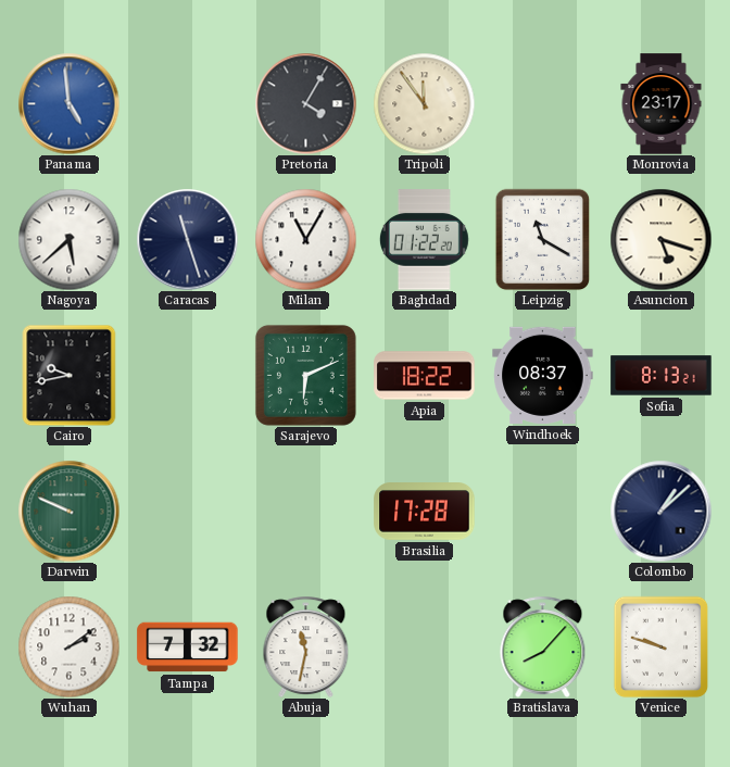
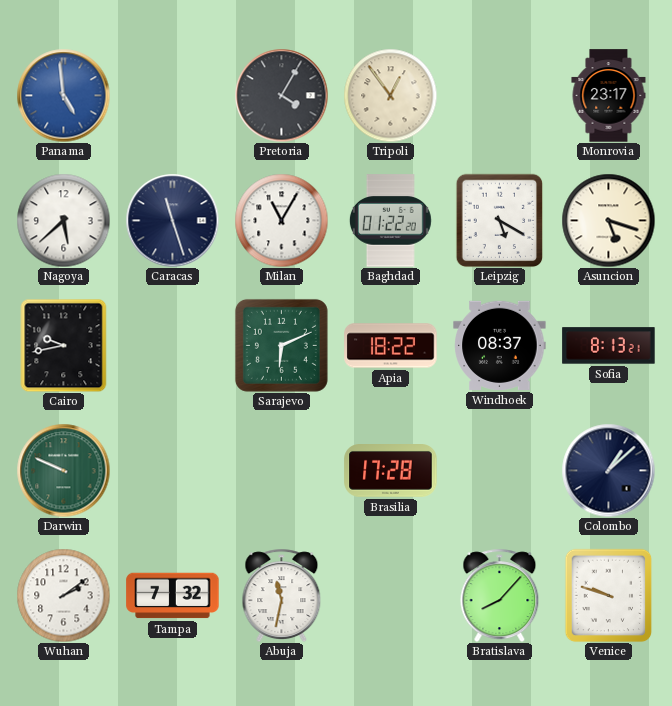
Tripoli: 11:54 -> 12:54
Leipzig: 11:20 -> 5:20
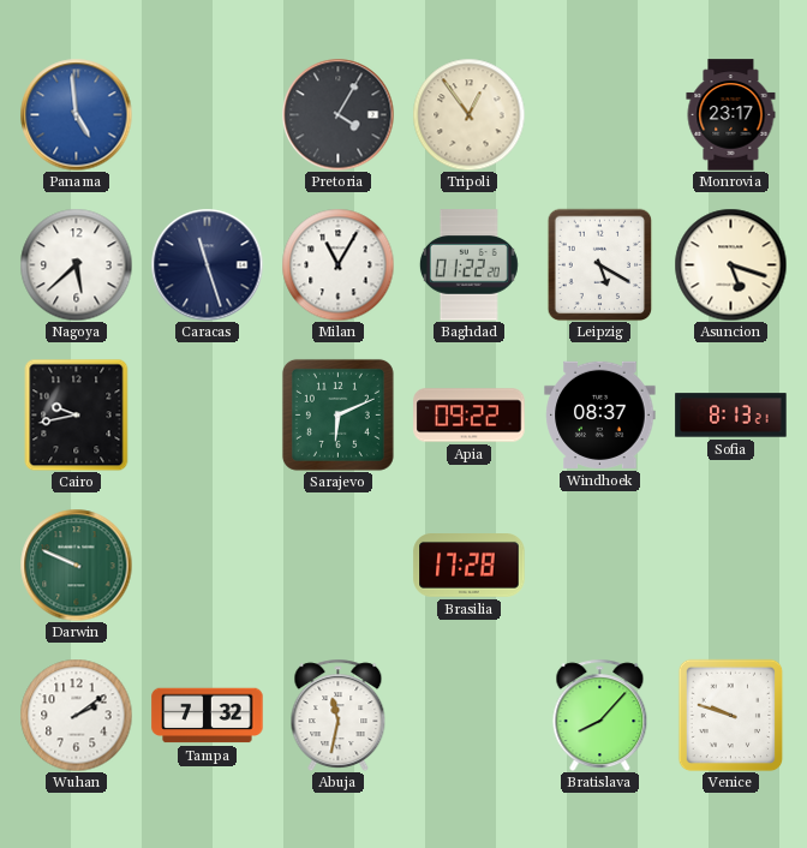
Apia: 18:22 -> 09:22
Colombo: 1:08 -> none
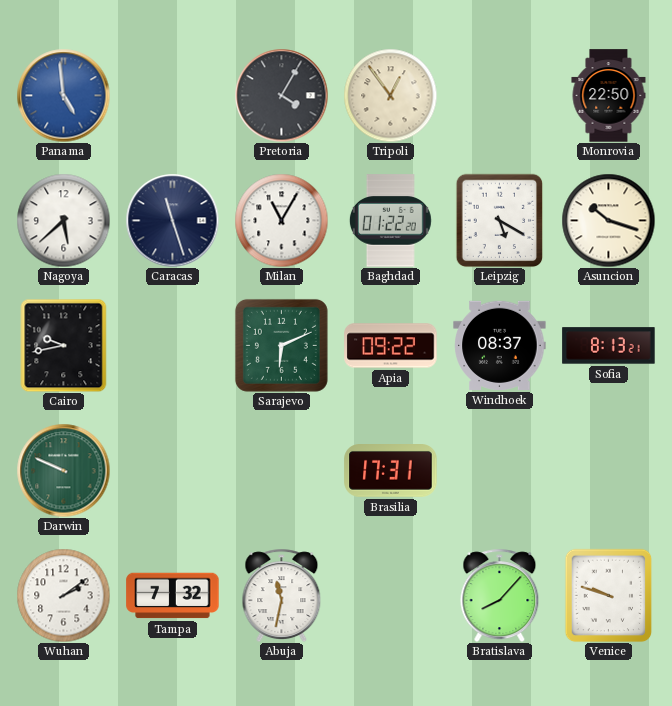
Monrovia: 23:17 -> 22:50
Asuncion: 5:18 -> 10:18
Brasilia: 17:28 -> 17:31
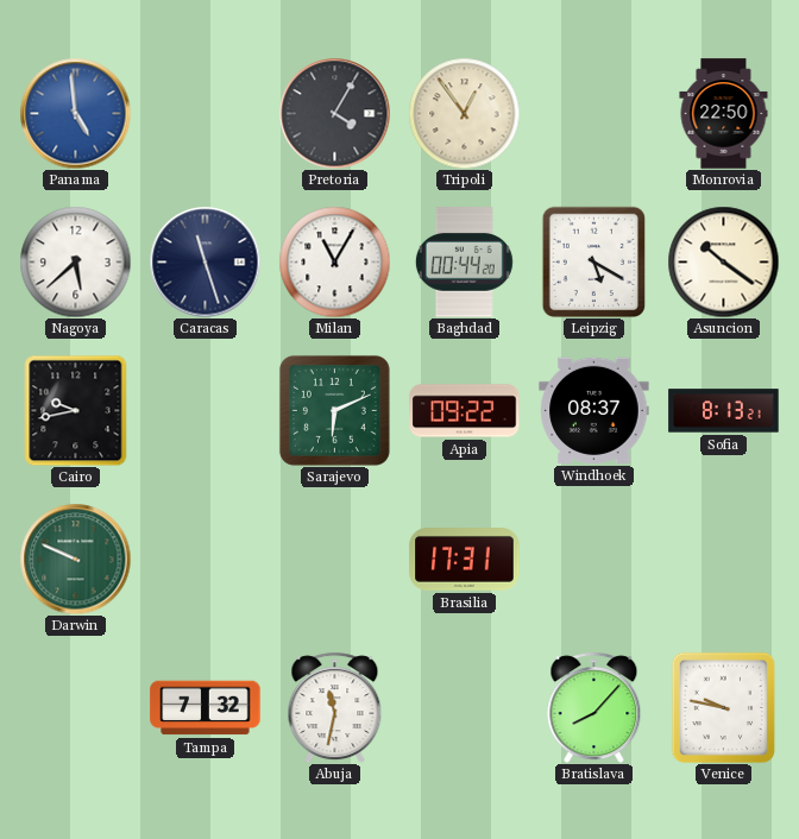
Baghdad: 01:22 -> 00:44
Asuncion: 10:18 -> 10:21
Wuhan: 2:09 -> none
Venice: 9:48 -> 9:47
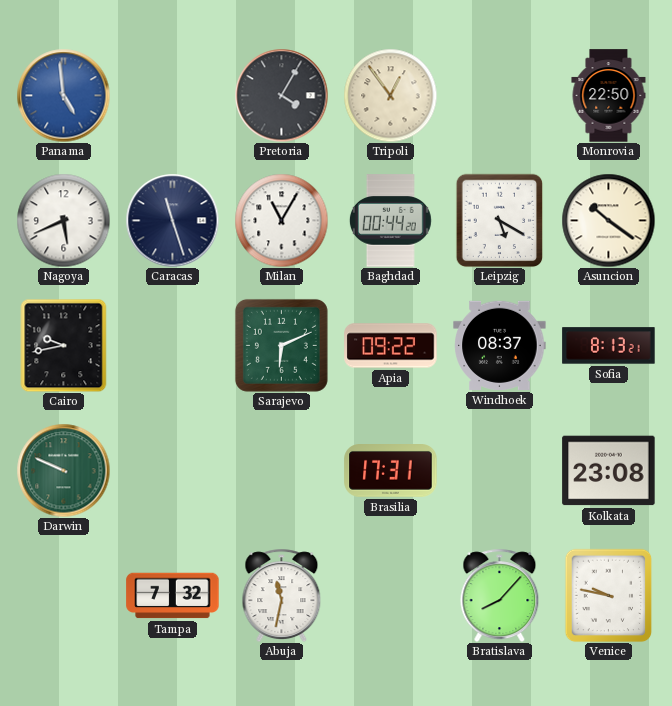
Nagoya: 5:38 -> 5:41
Kolkata: none -> 23:08
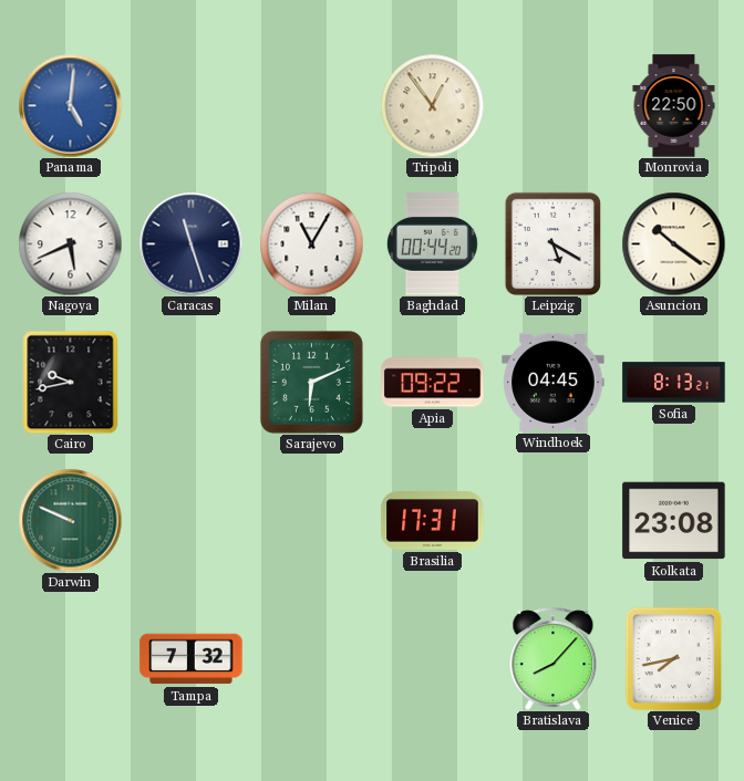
Panama: 4:59 -> 5:01
Pretoria: 4:05 -> none
Windhoek: 08:37 -> 04:45
Abuja: 11:32 -> none
Venice: 9:47 -> 7:43
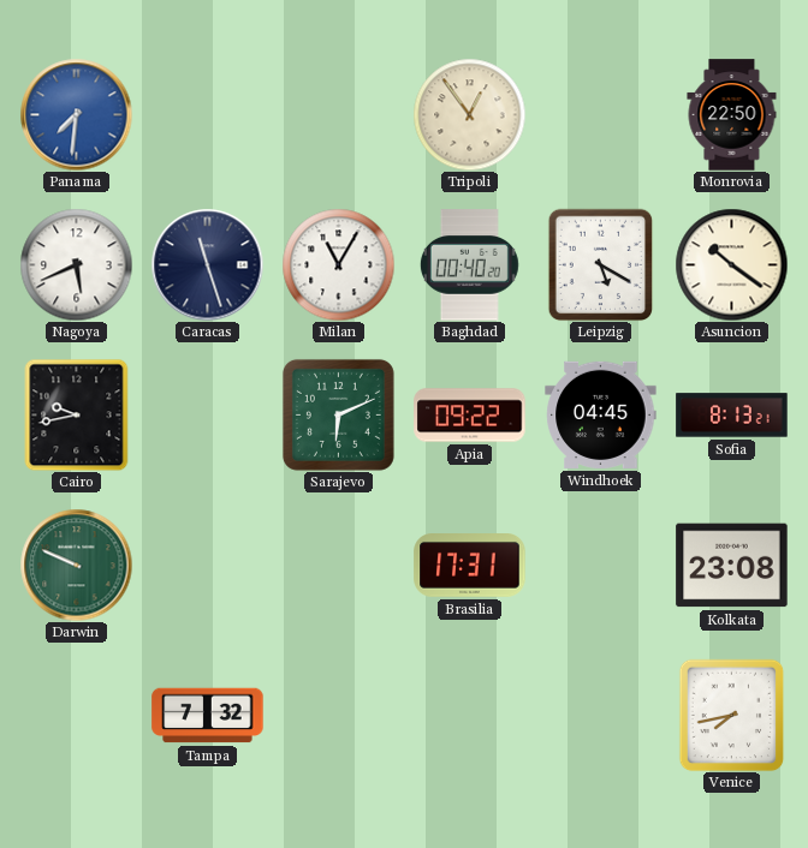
Panama: 5:01 -> 7:31
Baghdad: 00:44 -> 00:40
Bratislava: 8:07 -> none
